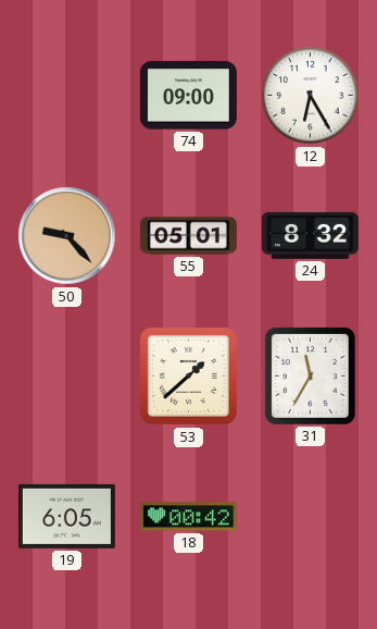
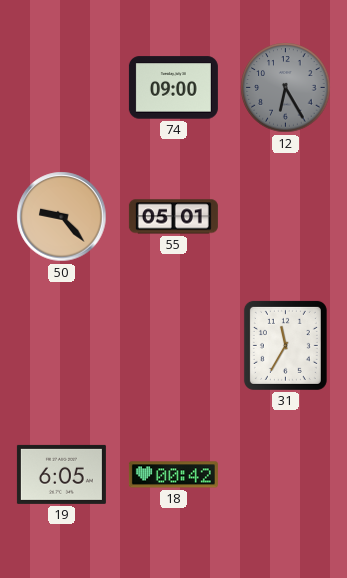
12 dial: white -> grey
24: 8:32 -> none
53: 1:38 -> none
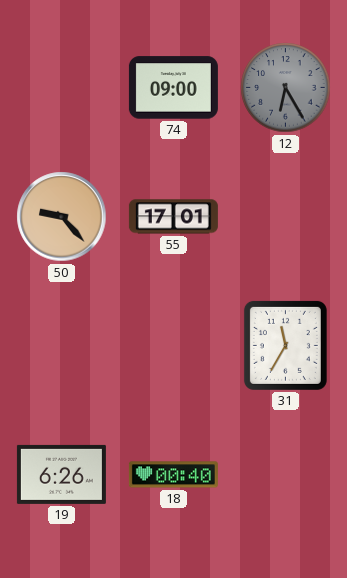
55: 05:01 -> 17:01
19: 6:05 -> 6:26
18: 00:42 -> 00:40
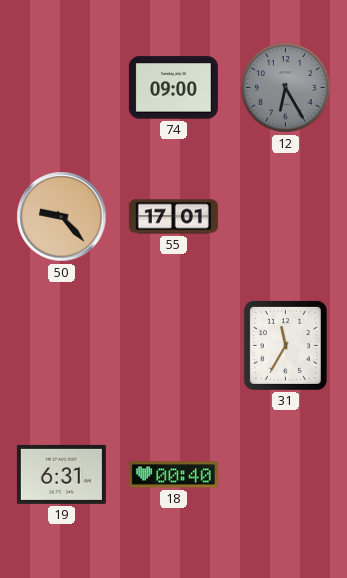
19: 6:26 -> 6:31
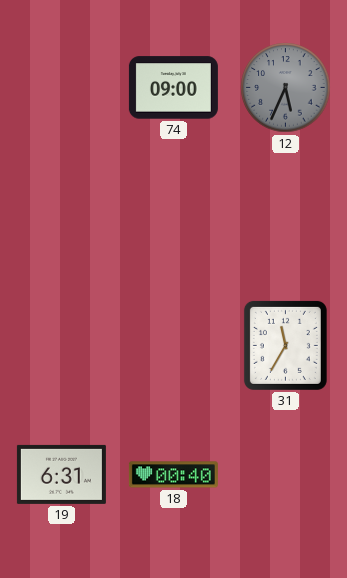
12: 6:25 -> 5:34
50: 9:23 -> none
55: 17:01 -> none
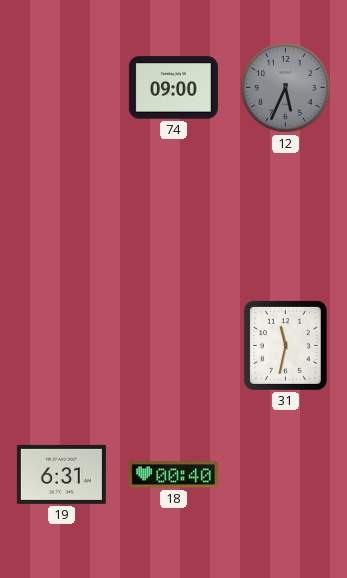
31: 11:35 -> 11:32
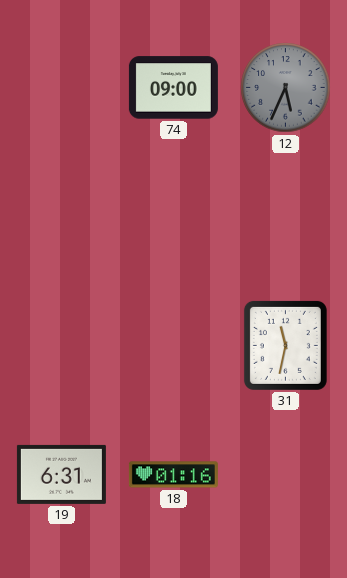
18: 00:40 -> 01:16
